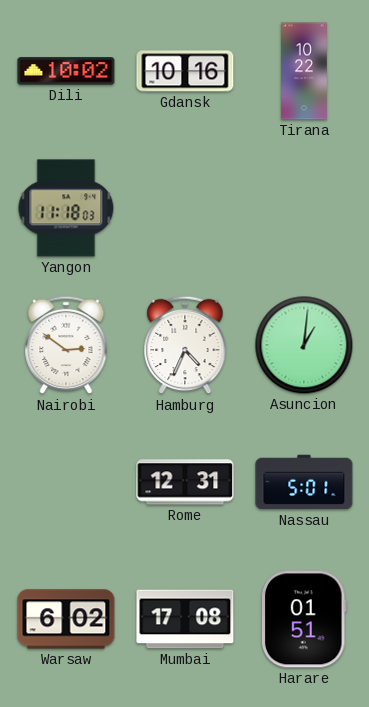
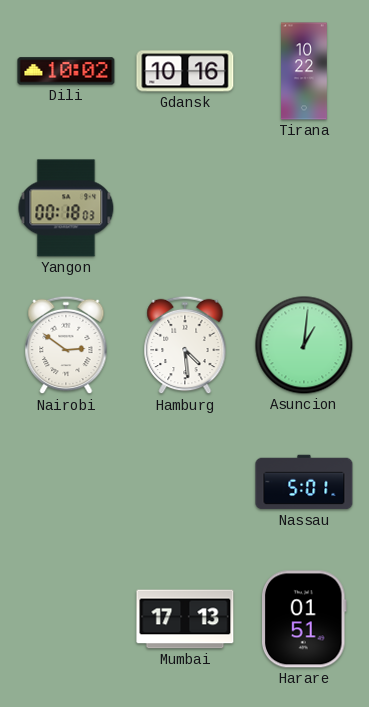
Yangon: 11:18 -> 00:18
Hamburg: 4:34 -> 4:29
Rome: 12:31 -> none
Warsaw: 6:02 -> none
Mumbai: 17:08 -> 17:13
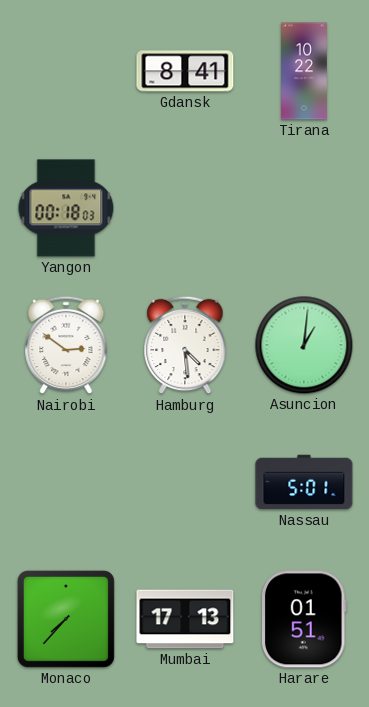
Dili: 10:02 -> none
Gdansk: 10:16 -> 8:41
Monaco: none -> 7:37
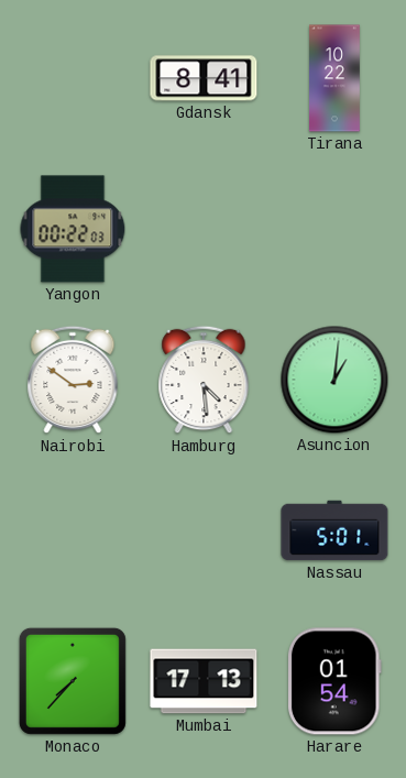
Yangon: 00:18 -> 00:22
Harare: 01:51 -> 01:54
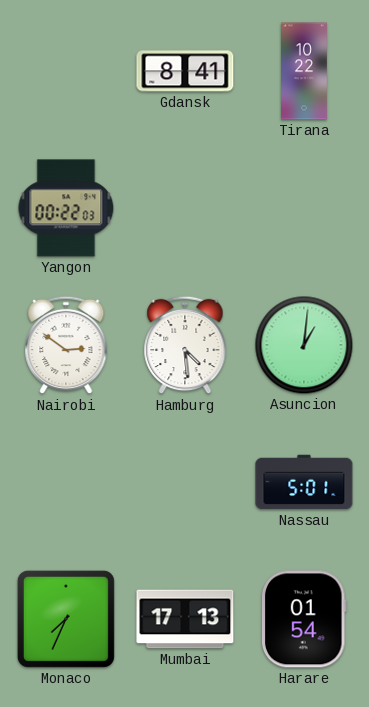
Monaco: 7:37 -> 7:34
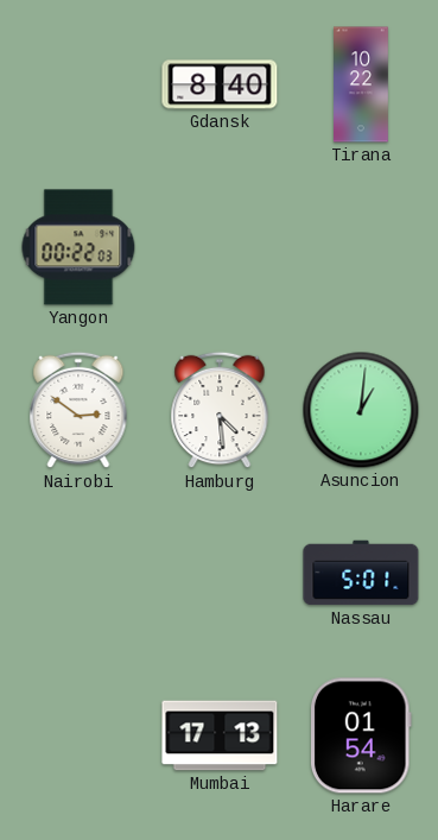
Gdansk: 8:41 -> 8:40
Monaco: 7:34 -> none
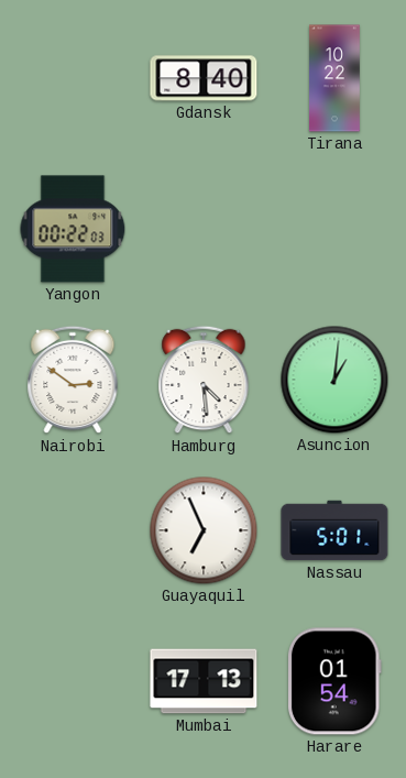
Guayaquil: none -> 6:56
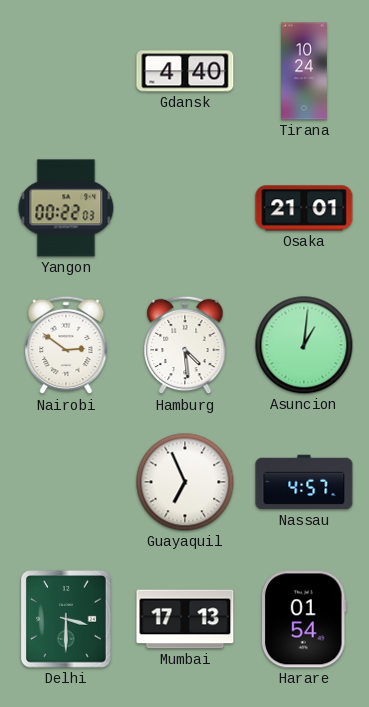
Gdansk: 8:40 -> 4:40
Tirana: 10:22 -> 10:24
Osaka: none -> 21:01
Nassau: 5:01 -> 4:57
Delhi: none -> 3:30
